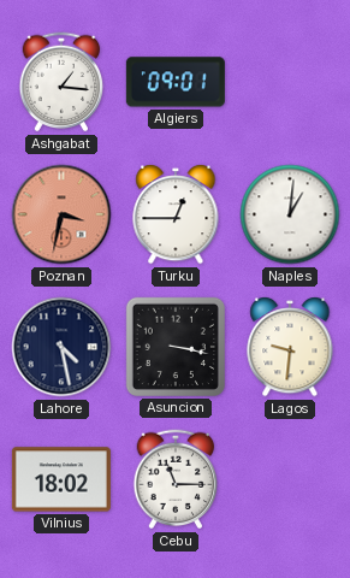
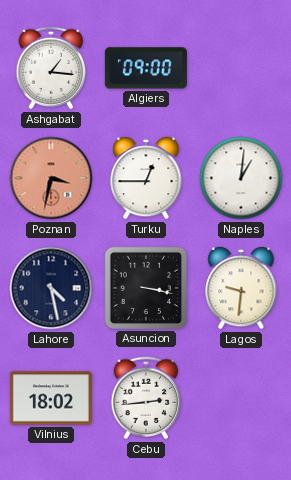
Algiers: 09:01 -> 09:00
Cebu: 11:15 -> 2:44
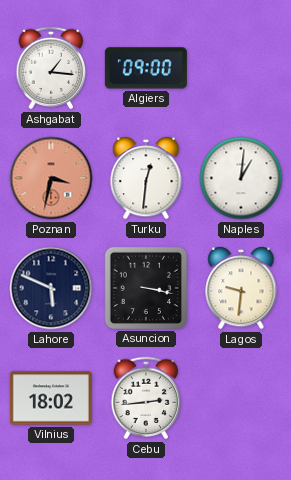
Turku: 12:45 -> 12:31
Lahore: 4:28 -> 5:49
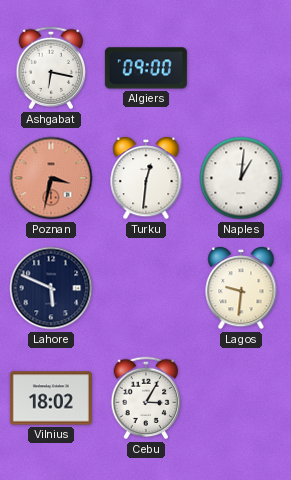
Ashgabat: 1:16 -> 6:17
Asuncion: 3:17 -> none
Cebu: 2:44 -> 3:05
